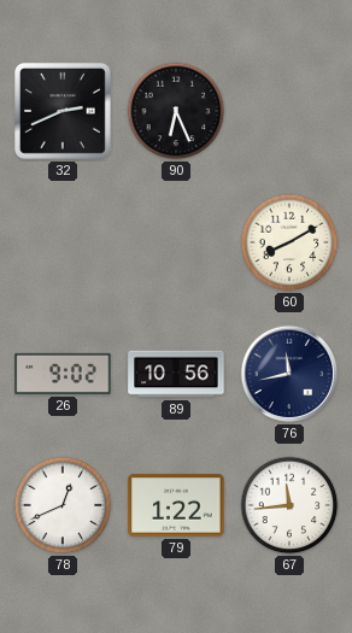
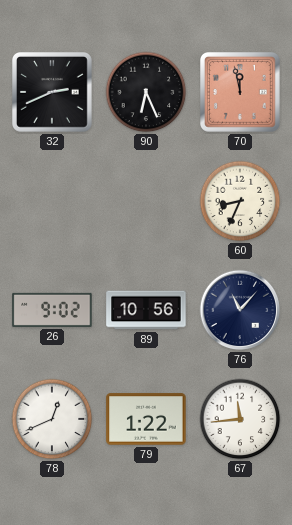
70: none -> 11:58
60: 8:10 -> 8:34
76: 11:43 -> 11:07
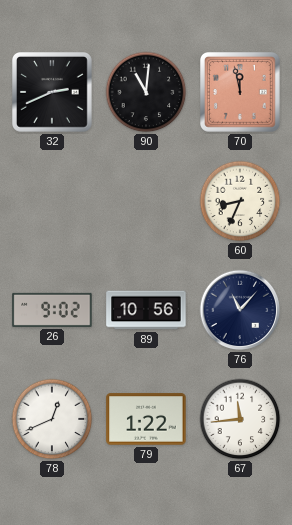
90: 6:26 -> 11:01
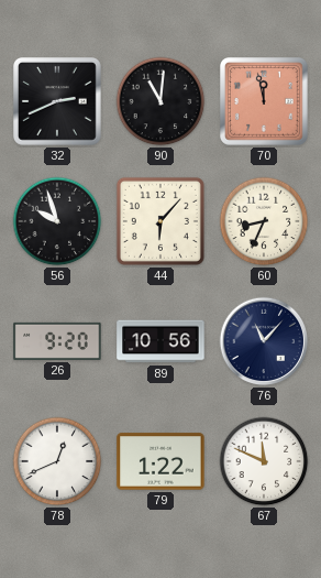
56: none -> 9:57
44: none -> 6:07
26: 9:02 -> 9:20
67: 11:44 -> 11:49
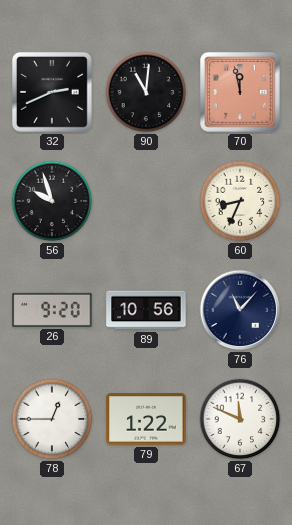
44: 6:07 -> none
78: 12:41 -> 12:45
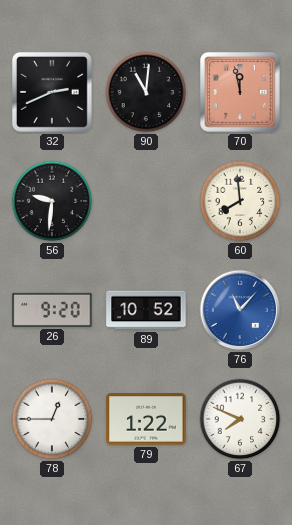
56: 9:57 -> 9:31
60: 8:34 -> 7:59
89: 10:56 -> 10:52
76 dial: navy -> blue
67: 11:49 -> 7:49
